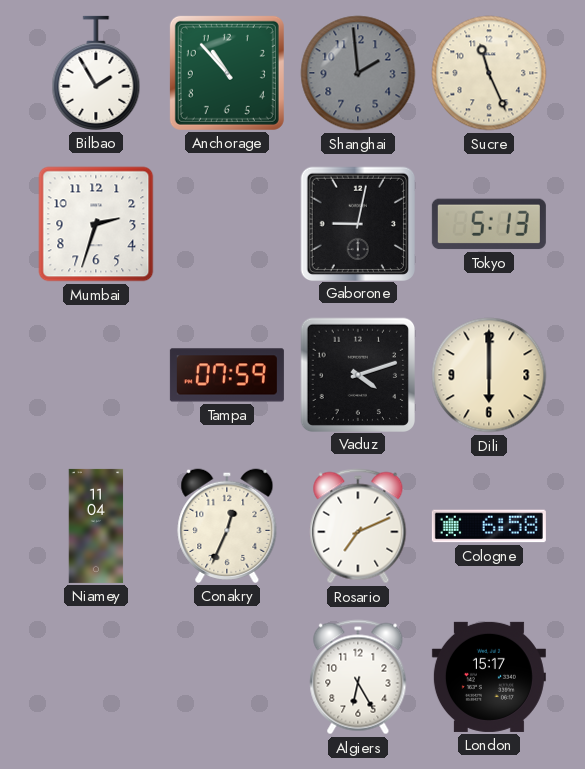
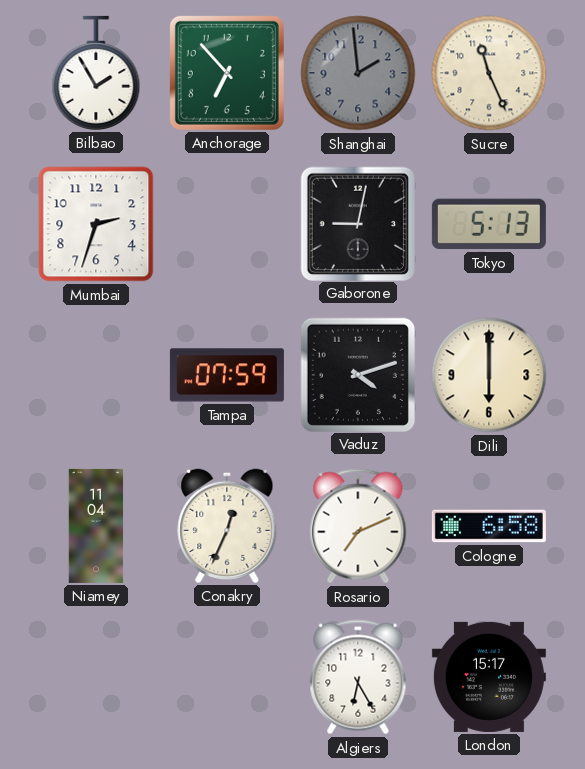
Anchorage: 10:53 -> 6:53
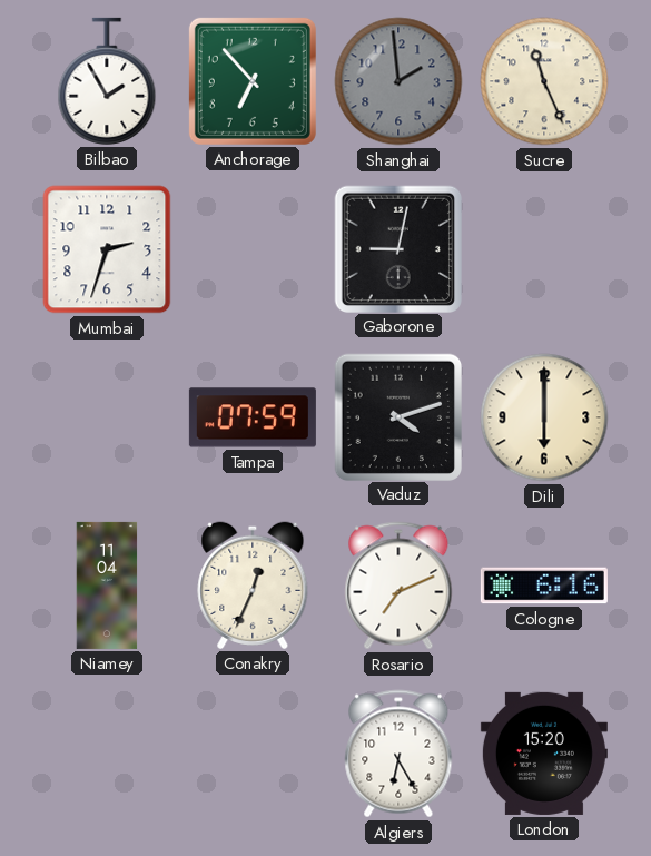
Tokyo: 5:13 -> none
Cologne: 6:58 -> 6:16
London: 15:17 -> 15:20
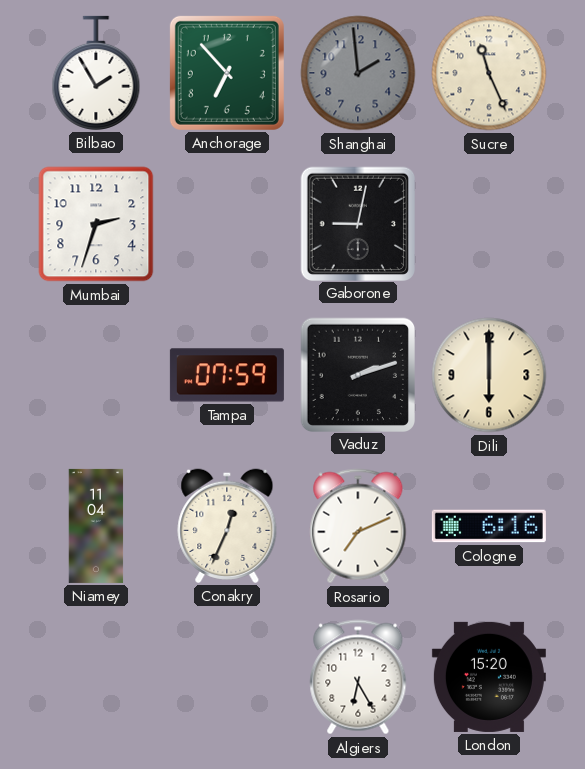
Vaduz: 4:12 -> 2:12
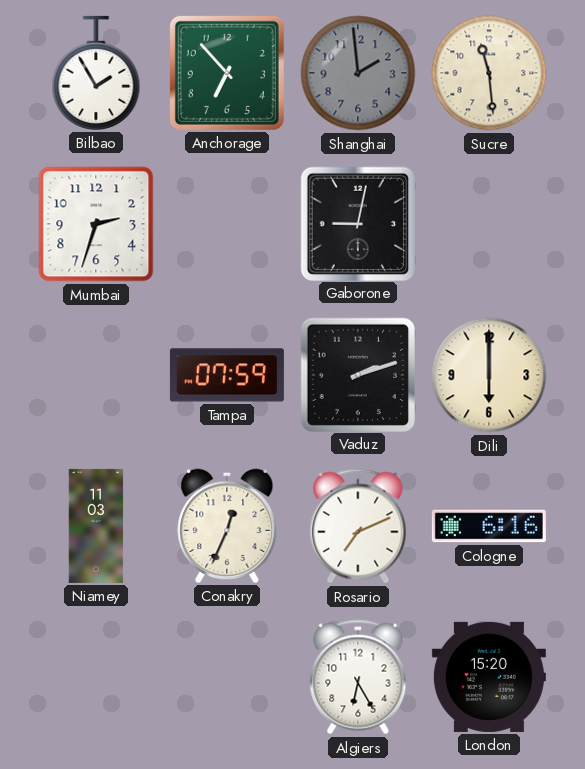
Sucre: 11:26 -> 11:29
Niamey: 11:04 -> 11:03
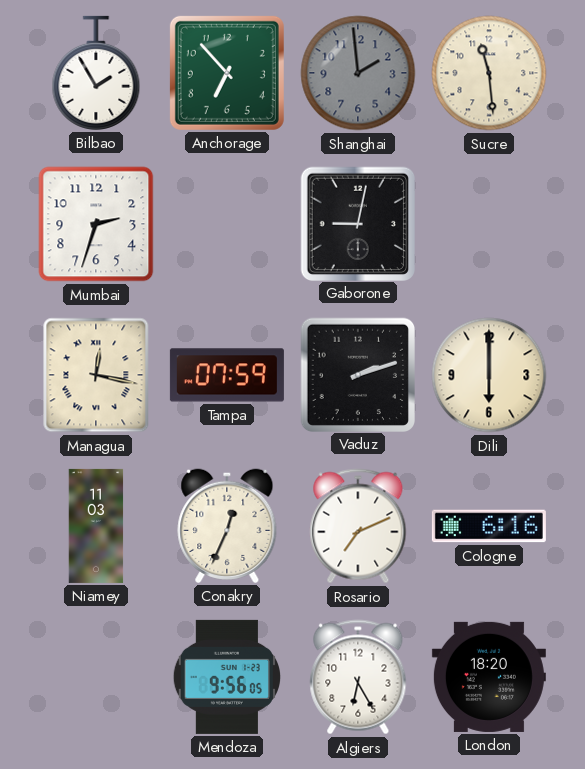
Managua: none -> 12:17
Mendoza: none -> 9:56
London: 15:20 -> 18:20
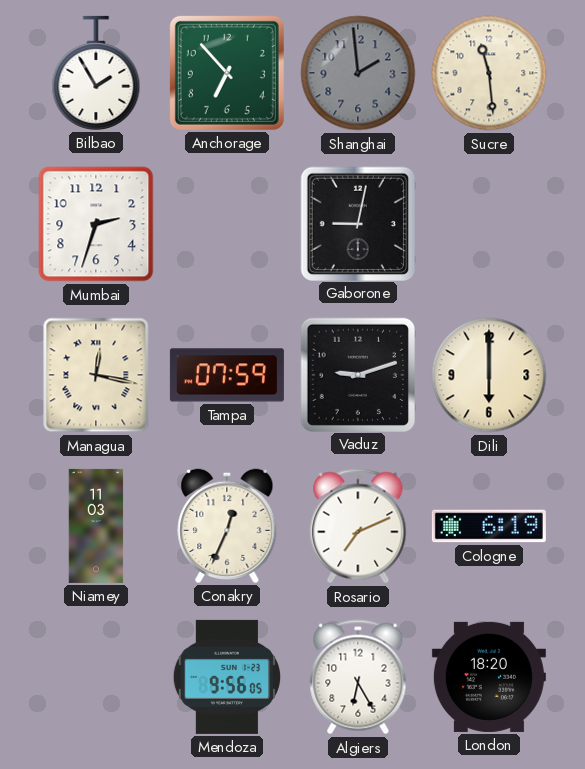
Vaduz: 2:12 -> 9:12
Cologne: 6:16 -> 6:19
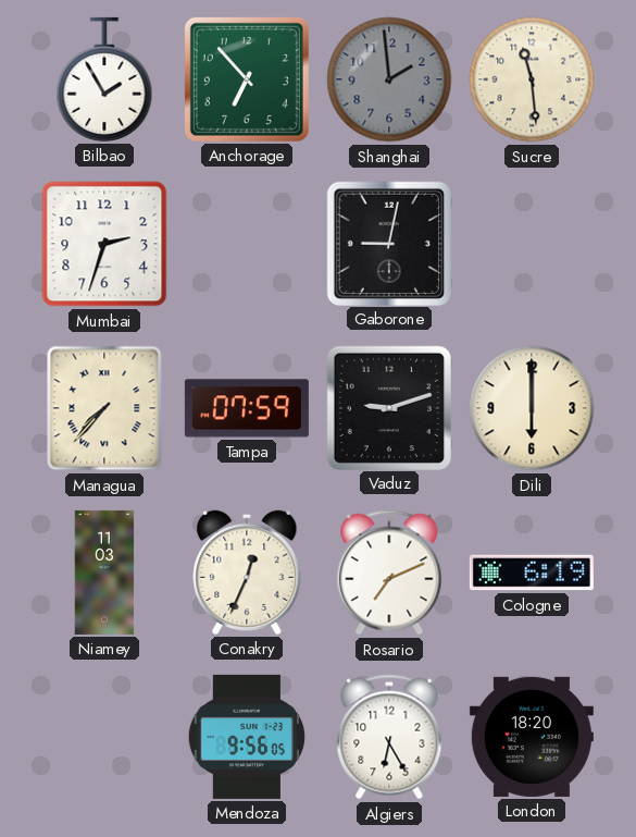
Managua: 12:17 -> 7:37
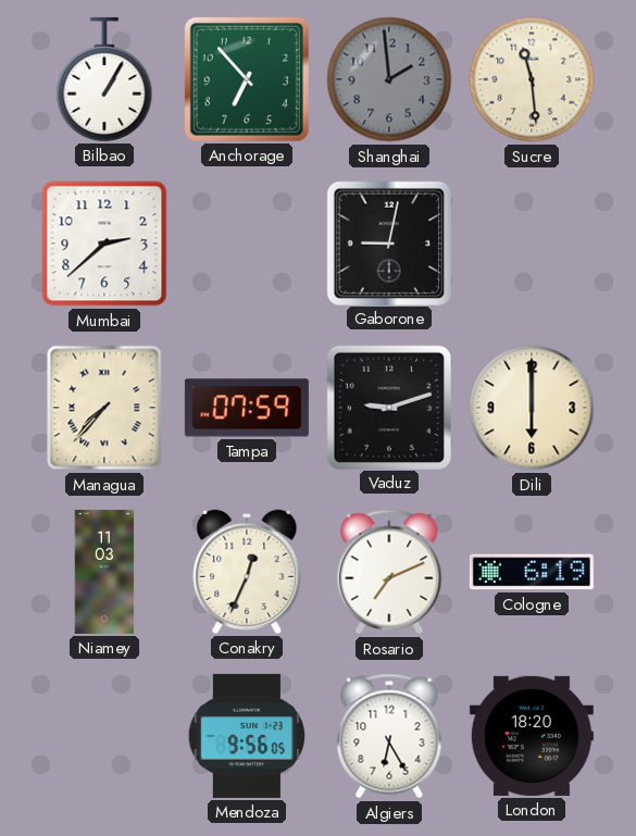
Bilbao: 1:55 -> 1:05
Mumbai: 2:33 -> 2:38
